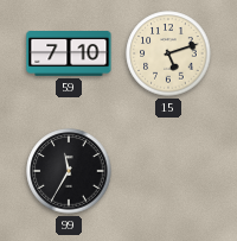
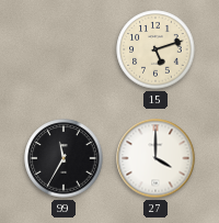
59: 7:10 -> none
27: none -> 4:00
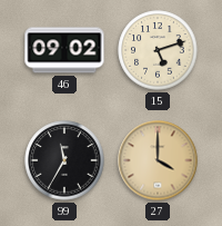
46: none -> 09:02
27 dial: white -> champagne
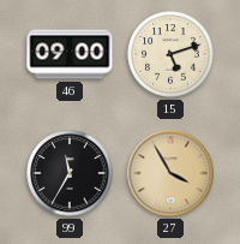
46: 09:02 -> 09:00
27: 4:00 -> 3:55
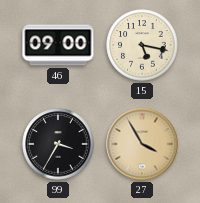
15: 5:12 -> 5:17
99: 11:35 -> 3:35
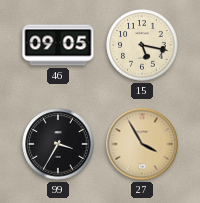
46: 09:00 -> 09:05
